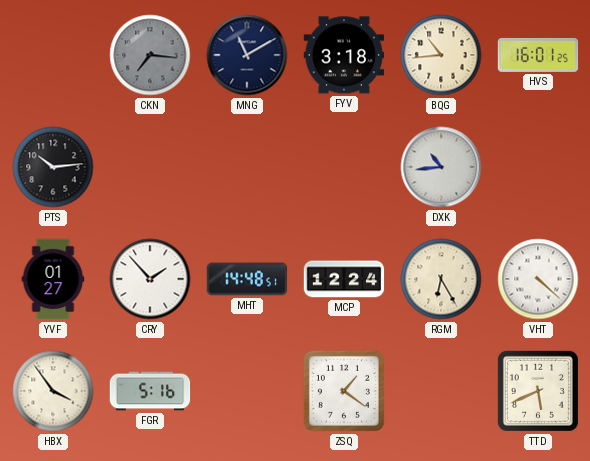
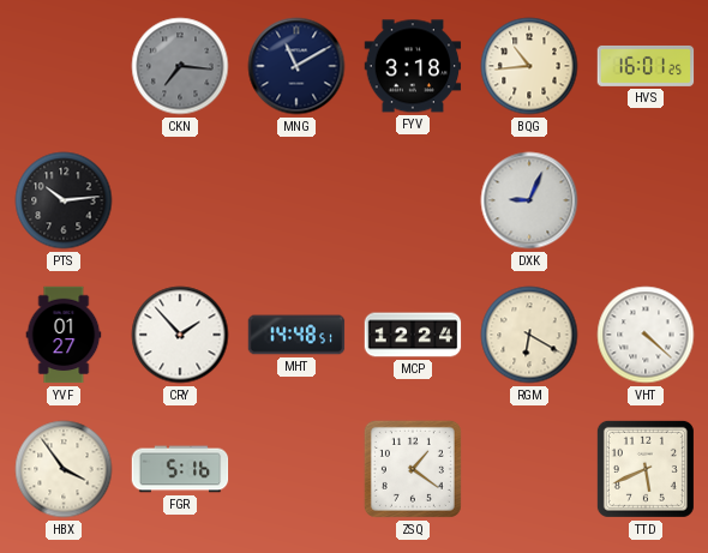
DXK: 10:44 -> 9:04
RGM: 6:25 -> 6:20
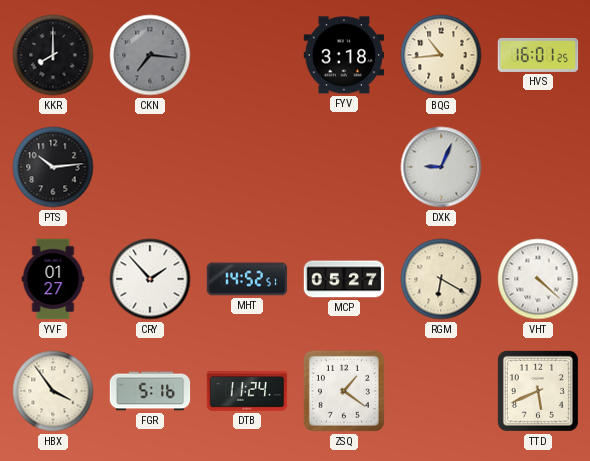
KKR: none -> 8:00
MNG: 11:10 -> none
MHT: 14:48 -> 14:52
MCP: 12:24 -> 05:27
DTB: none -> 11:24
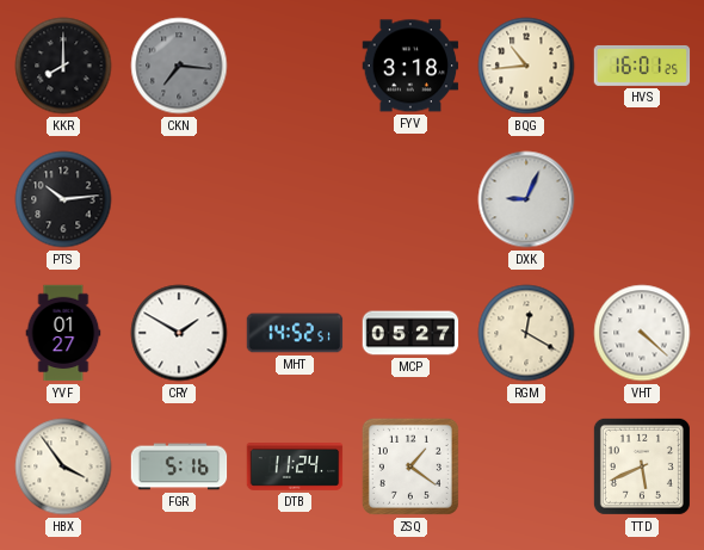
CRY: 1:53 -> 1:50
RGM: 6:20 -> 12:20
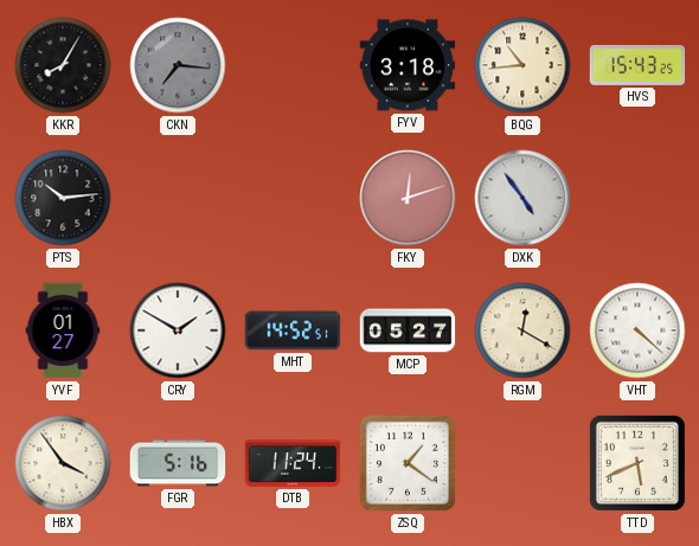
KKR: 8:00 -> 8:05
HVS: 16:01 -> 15:43
FKY: none -> 12:12
DXK: 9:04 -> 4:54
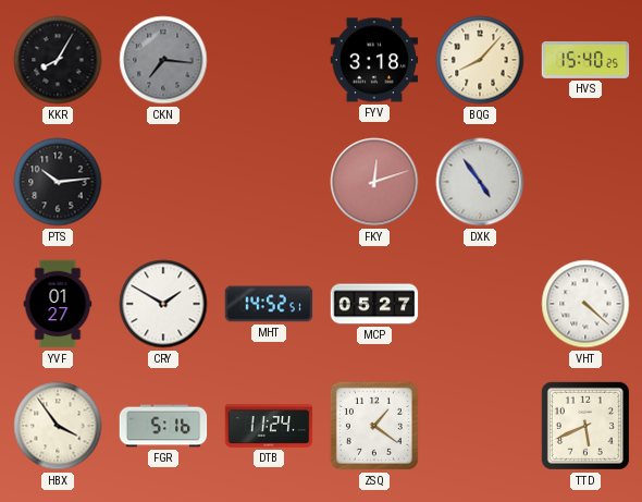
BQG: 10:44 -> 8:07
HVS: 15:43 -> 15:40
RGM: 12:20 -> none
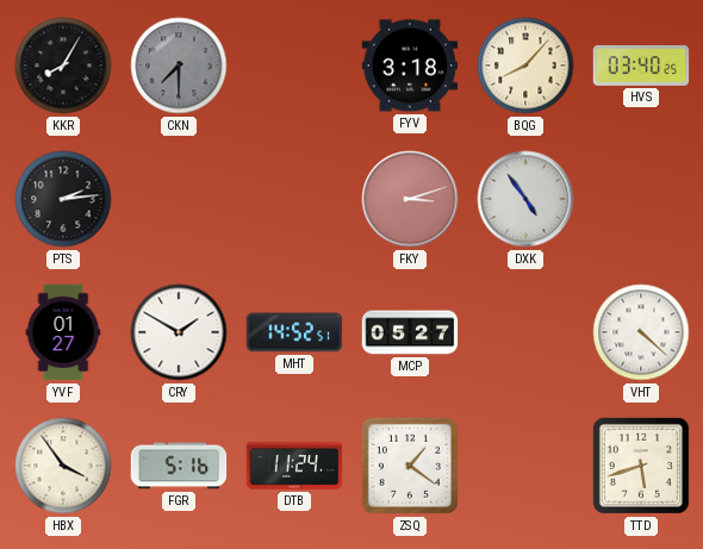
CKN: 7:16 -> 7:30
HVS: 15:40 -> 03:40
PTS: 10:14 -> 2:14
FKY: 12:12 -> 3:12
TTD: 5:41 -> 5:42
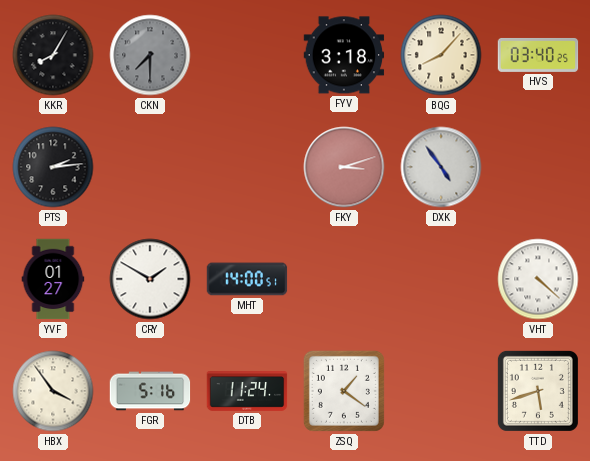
MHT: 14:52 -> 14:00
MCP: 05:27 -> none
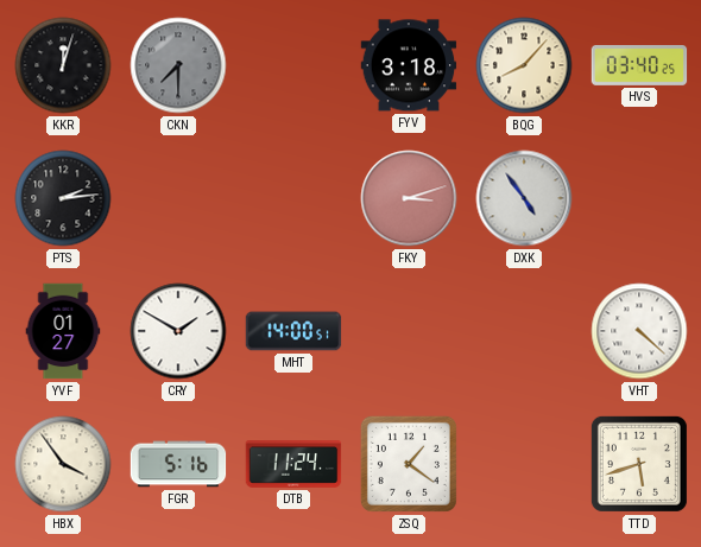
KKR: 8:05 -> 12:03
